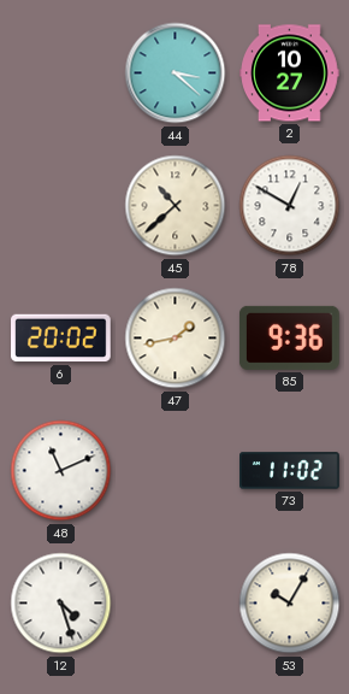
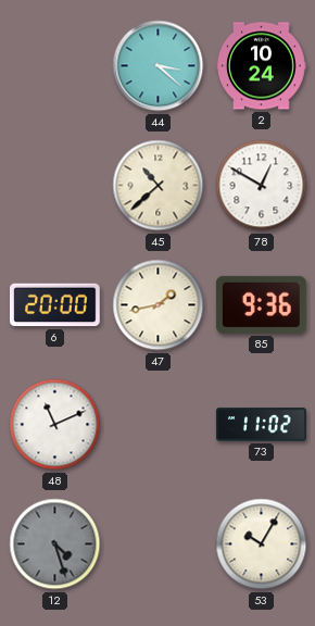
2: 10:27 -> 10:24
6: 20:02 -> 20:00
12 dial: white -> grey
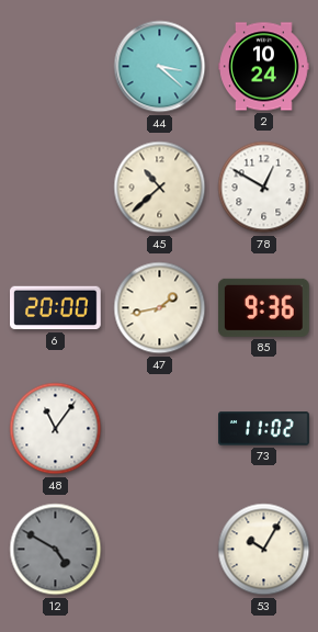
48: 11:11 -> 11:06
12: 4:27 -> 4:50
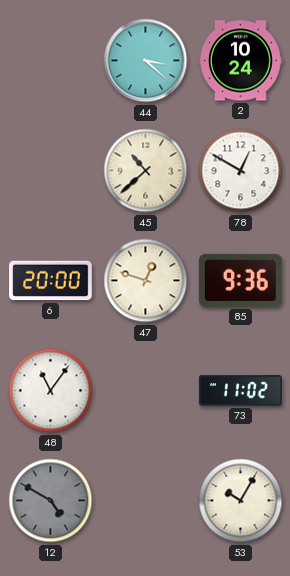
47: 1:43 -> 12:48
